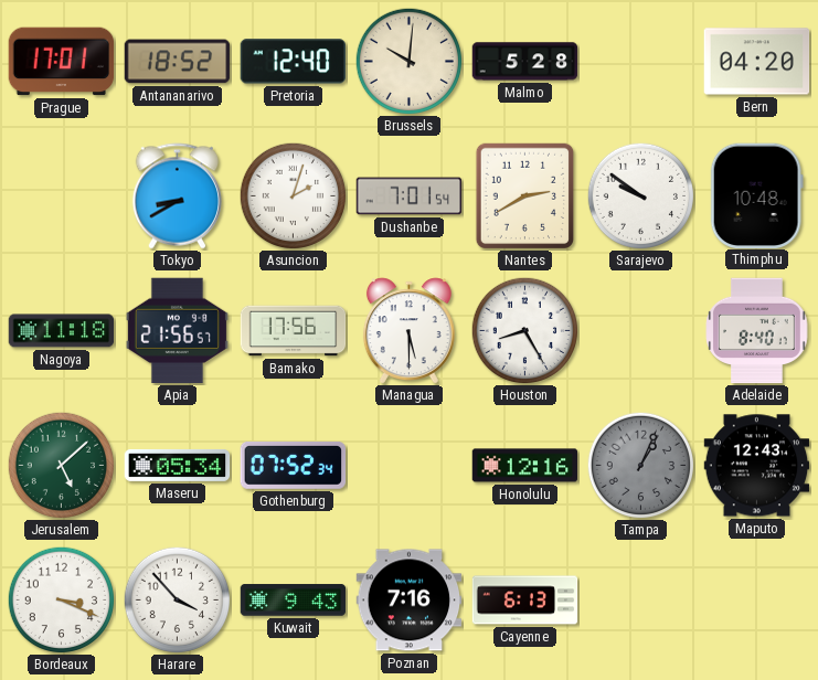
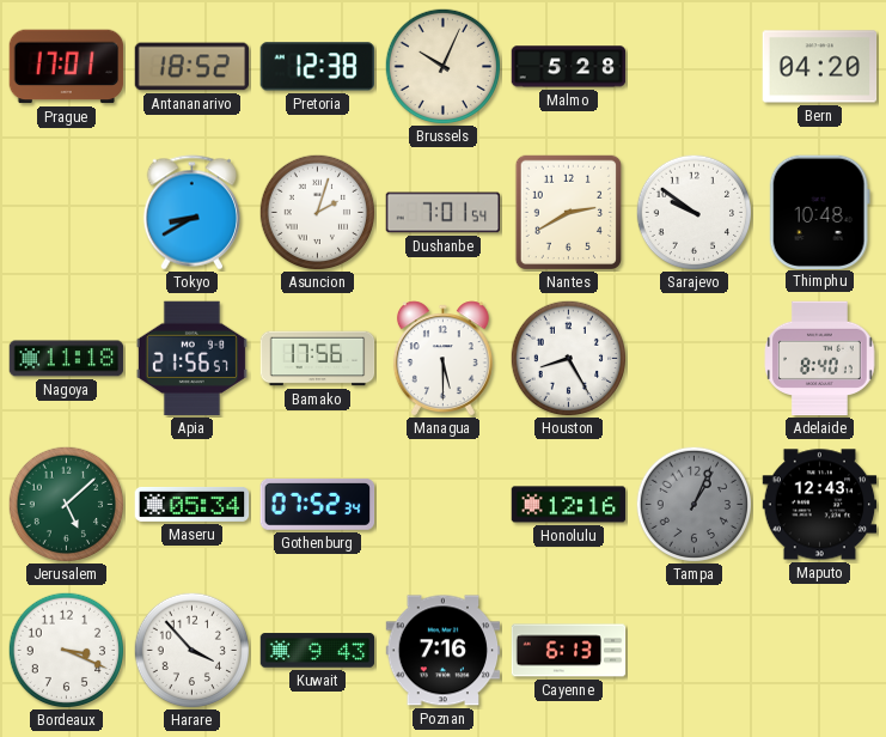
Pretoria: 12:40 -> 12:38
Brussels: 10:01 -> 10:04
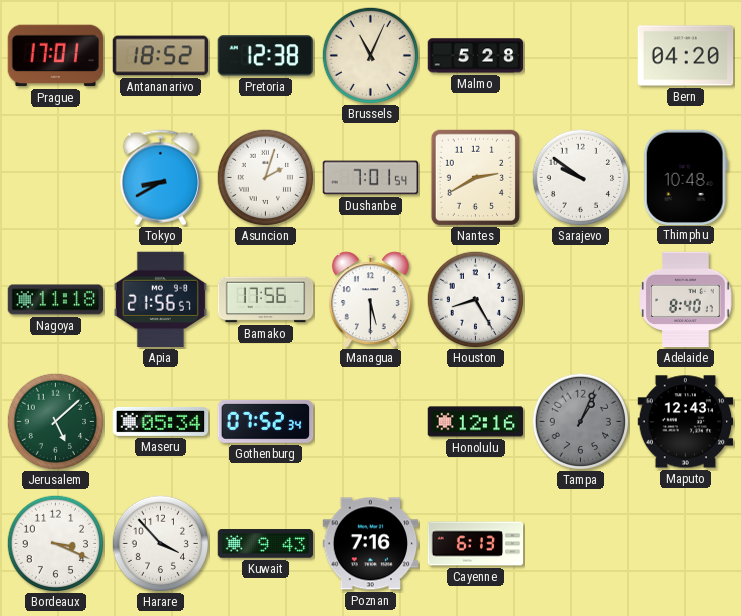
Brussels: 10:04 -> 11:04
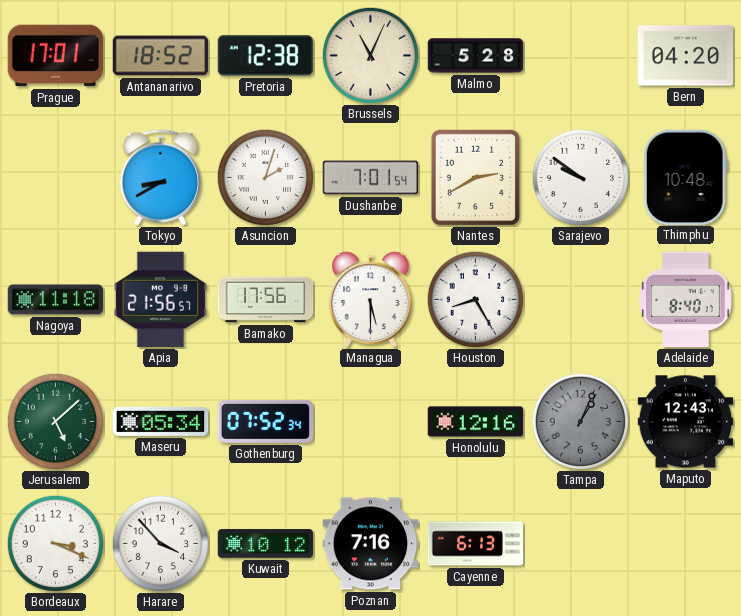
Kuwait: 9:43 -> 10:12
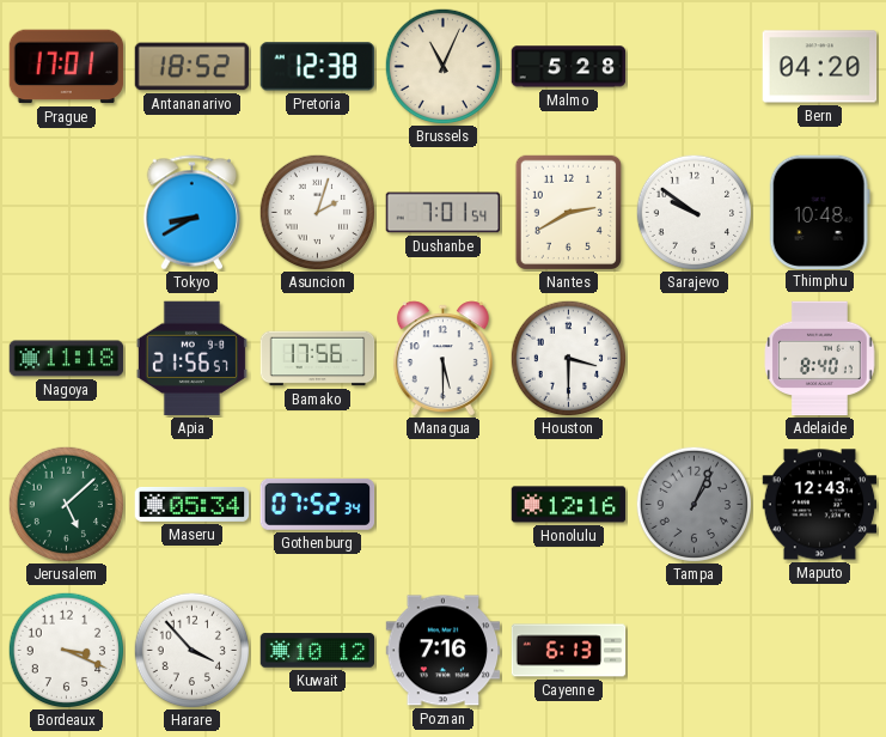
Houston: 8:25 -> 3:30
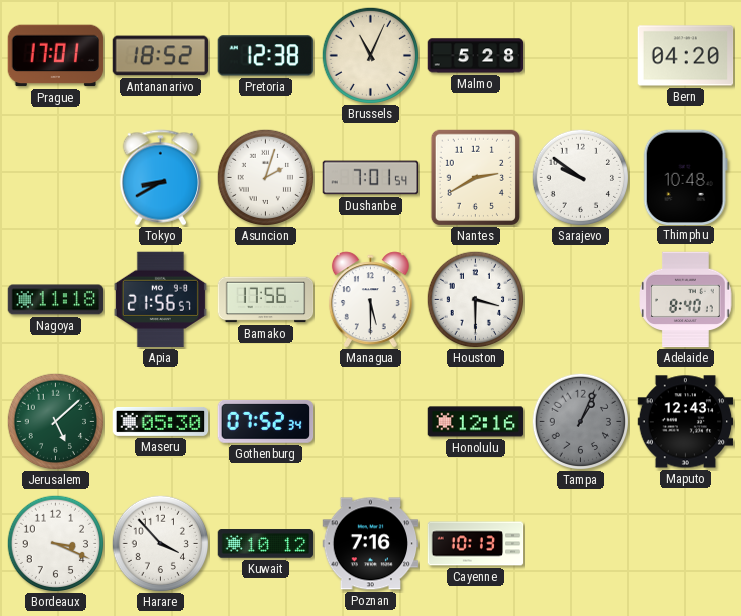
Maseru: 05:34 -> 05:30
Cayenne: 6:13 -> 10:13
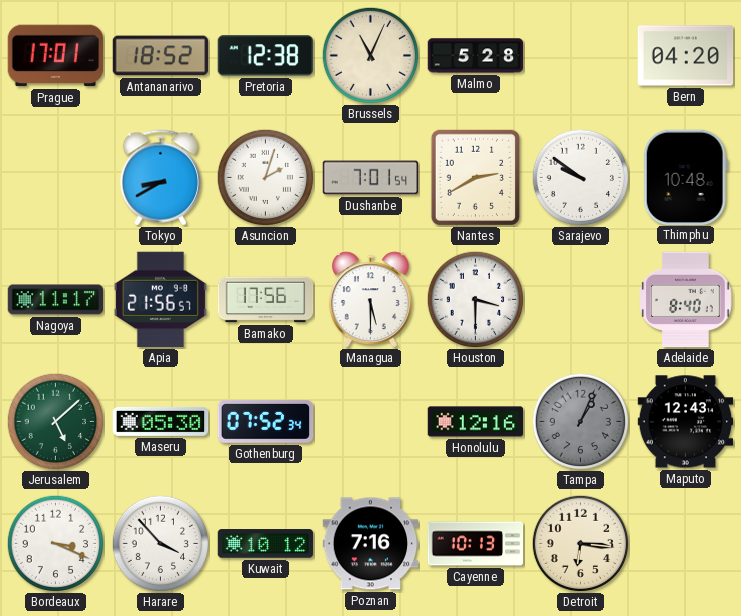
Nagoya: 11:18 -> 11:17
Detroit: none -> 6:16
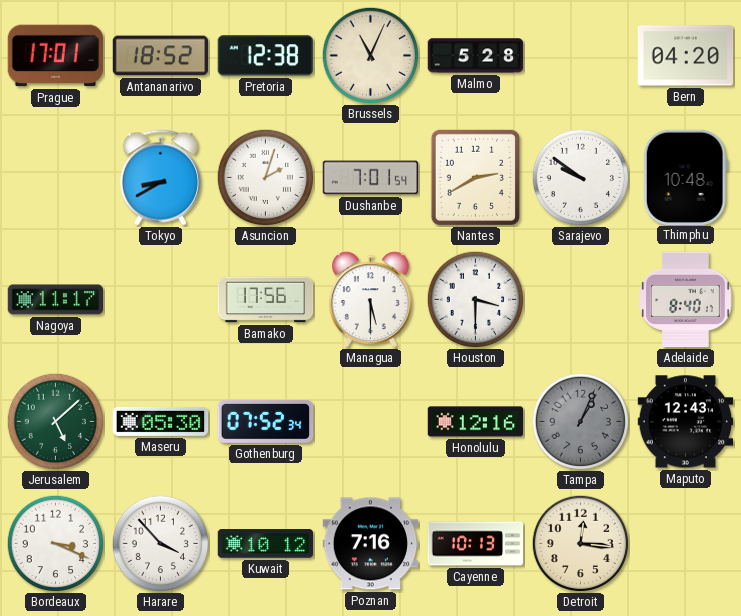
Apia: 21:56 -> none
Detroit: 6:16 -> 12:16
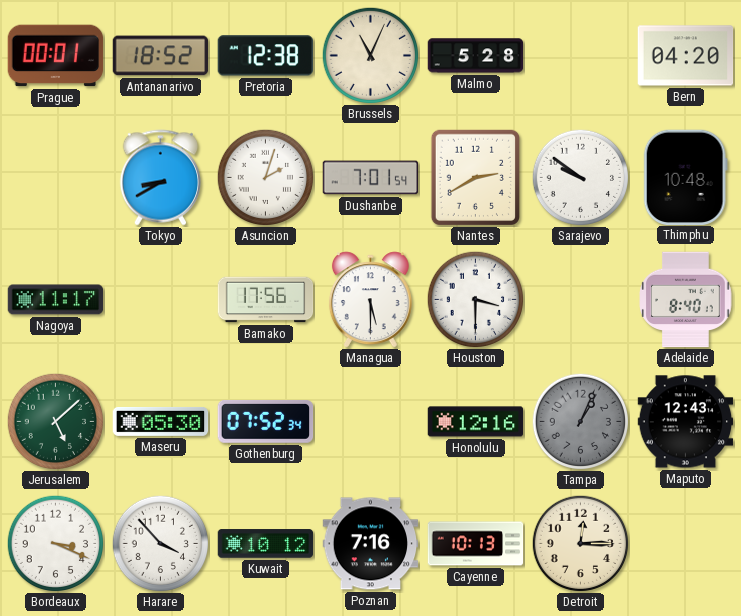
Prague: 17:01 -> 00:01
Detroit: 12:16 -> 12:15
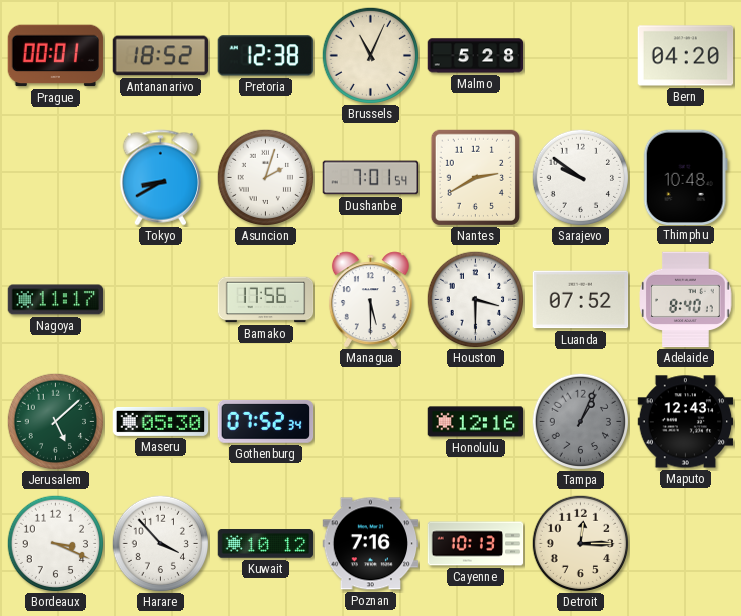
Luanda: none -> 07:52
